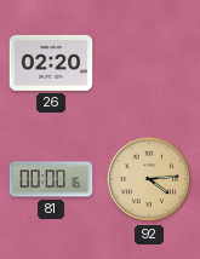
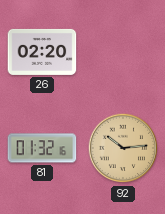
81: 00:00 -> 01:32
92: 4:14 -> 10:14
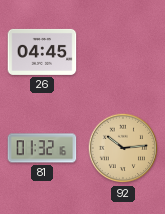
26: 02:20 -> 04:45
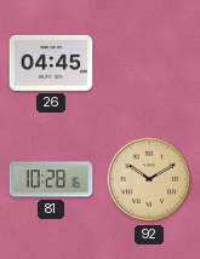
81: 01:32 -> 10:28
92: 10:14 -> 10:10
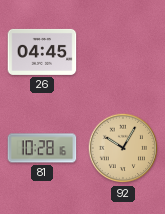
92: 10:10 -> 10:05
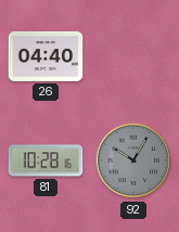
26: 04:45 -> 04:40
92 dial: champagne -> grey
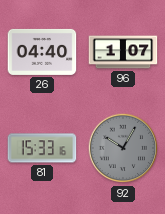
96: none -> 1:07
81: 10:28 -> 15:33
